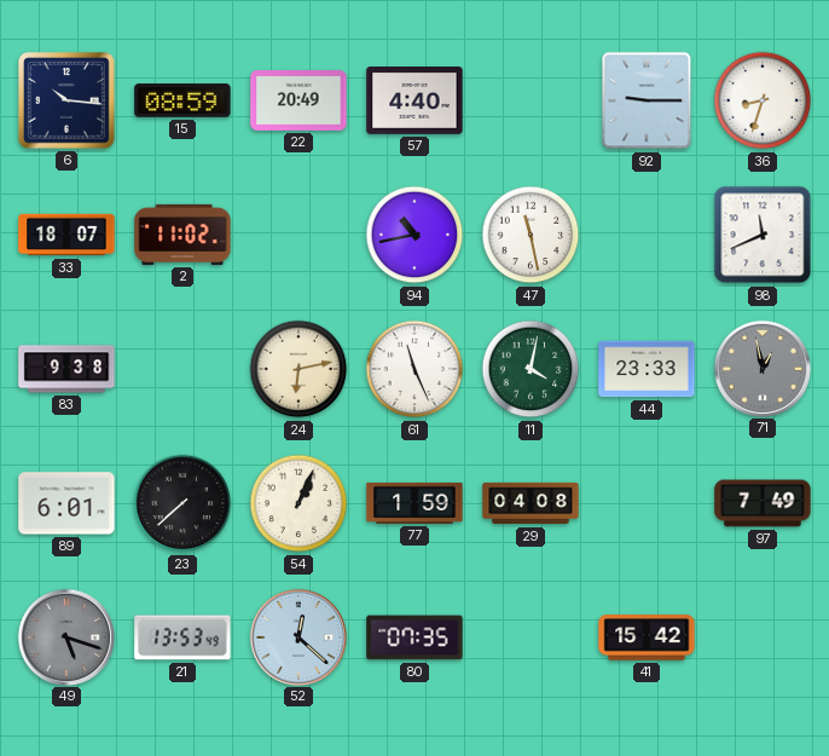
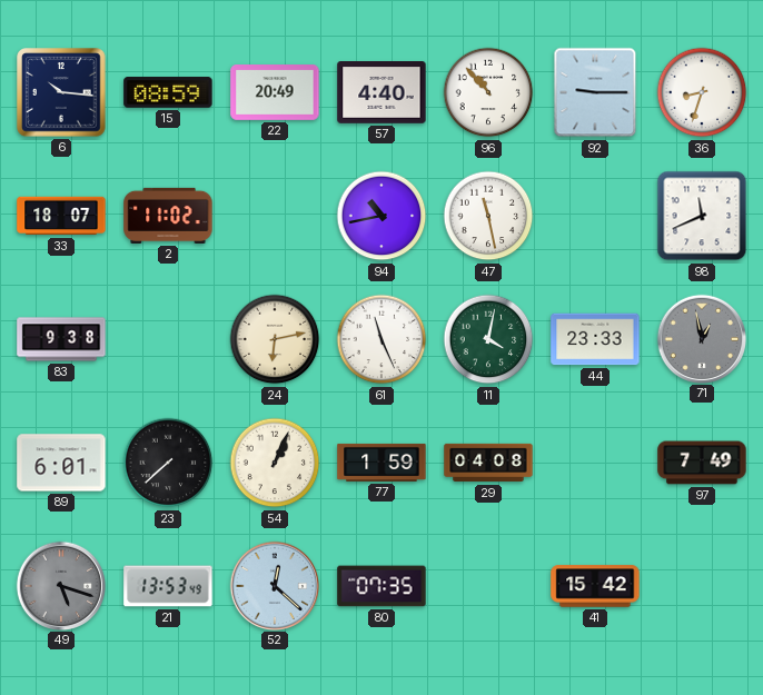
96: none -> 10:53
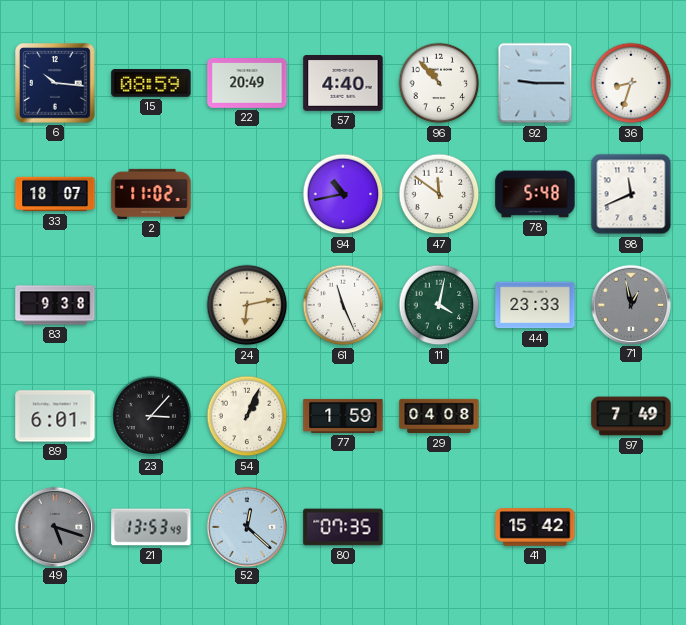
47: 11:28 -> 11:51
78: none -> 5:48
23: 7:38 -> 3:07
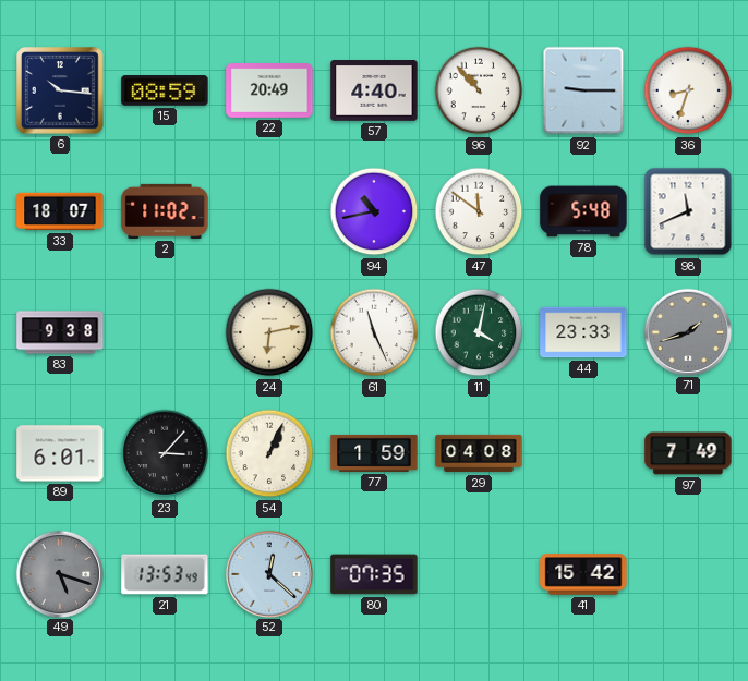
71: 12:58 -> 1:42
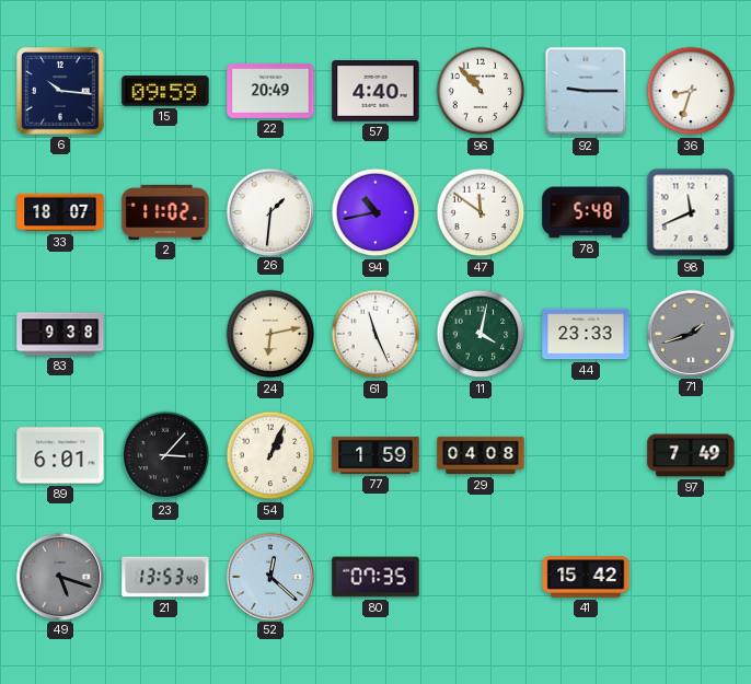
15: 08:59 -> 09:59
26: none -> 1:31
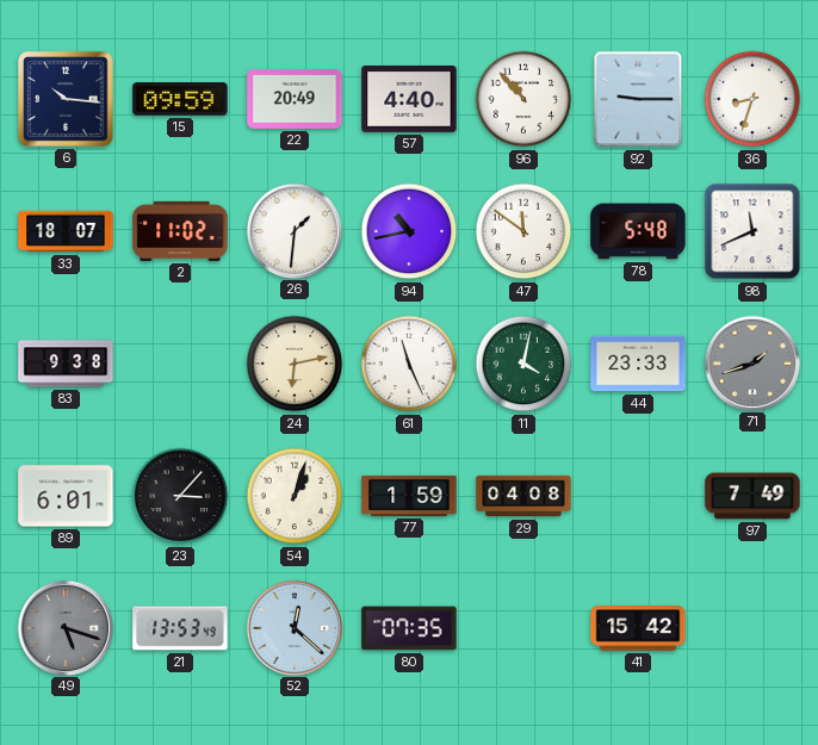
54: 1:04 -> 1:03
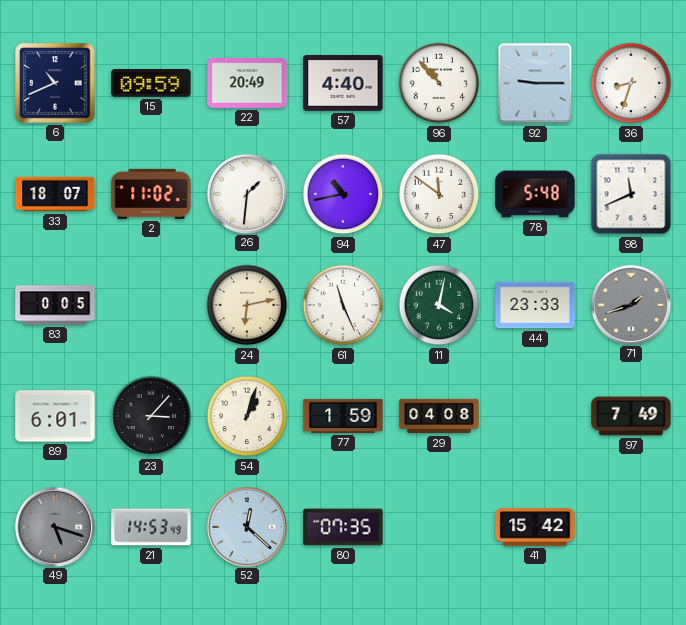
6: 10:16 -> 10:41
83: 9:38 -> 0:05
21: 13:53 -> 14:53
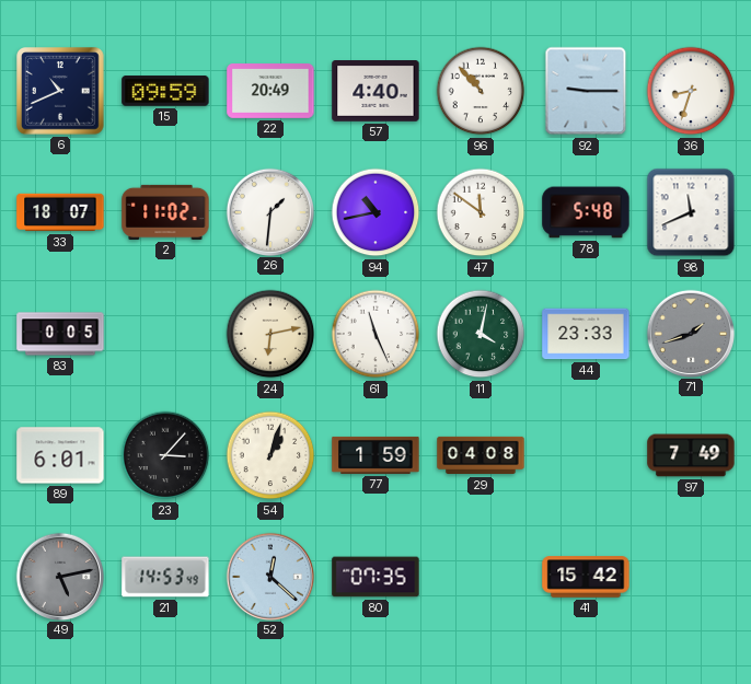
49: 5:18 -> 5:13
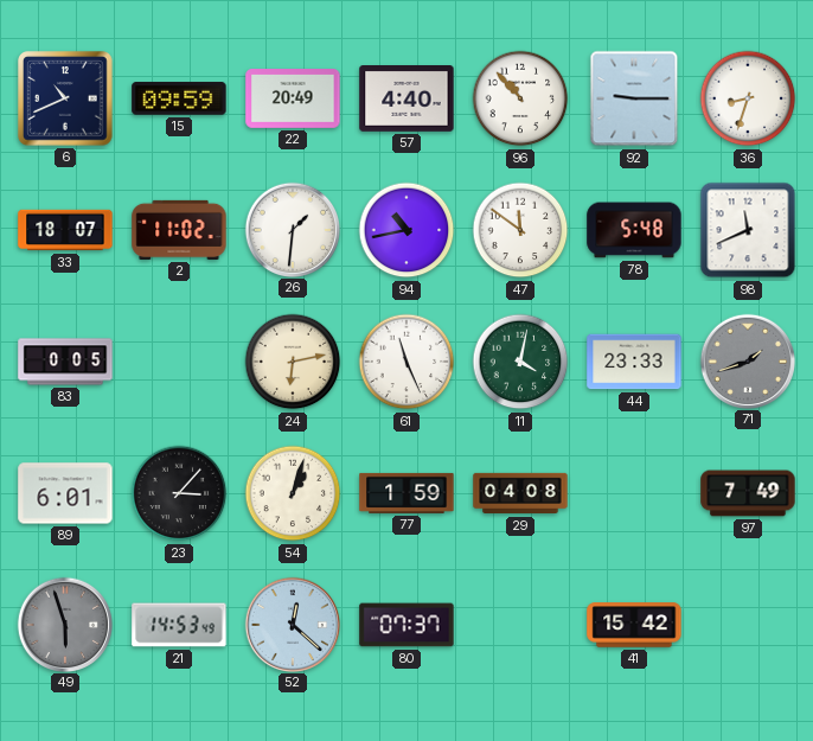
49: 5:13 -> 5:57
80: 07:35 -> 07:37
